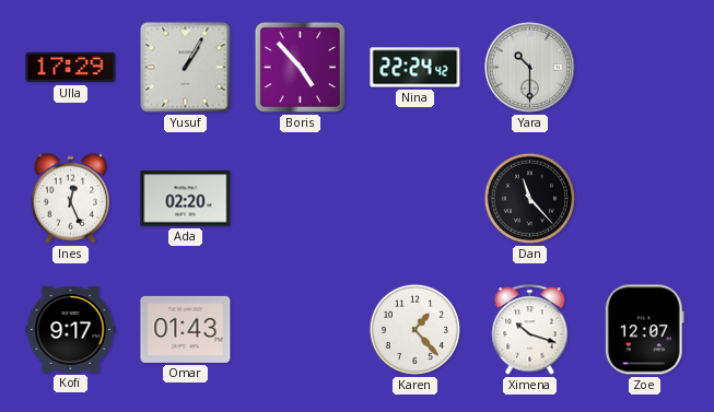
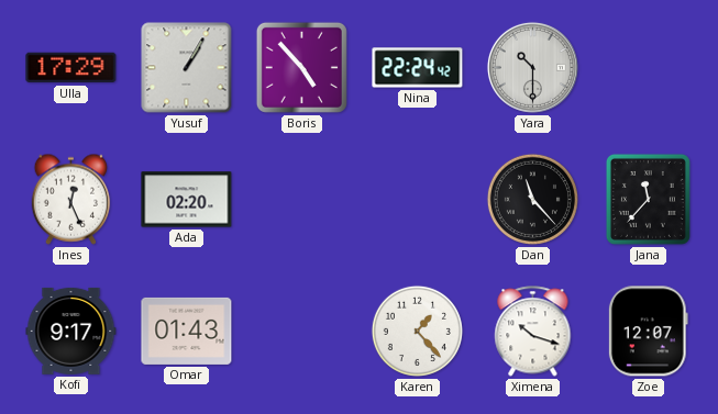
Jana: none -> 11:37
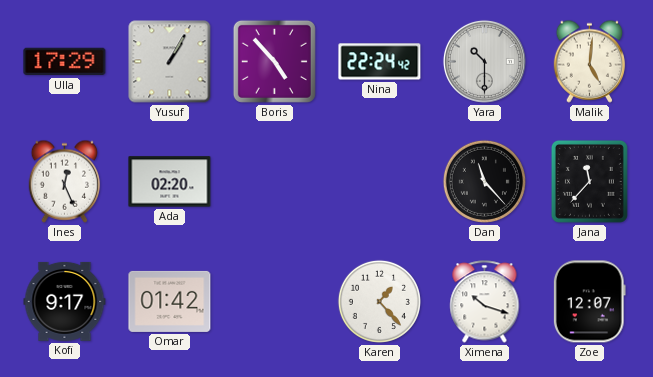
Malik: none -> 5:01
Omar: 01:43 -> 01:42
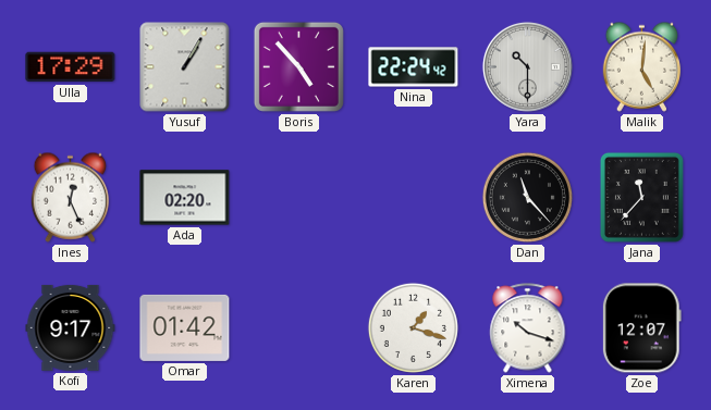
Karen: 1:23 -> 1:18
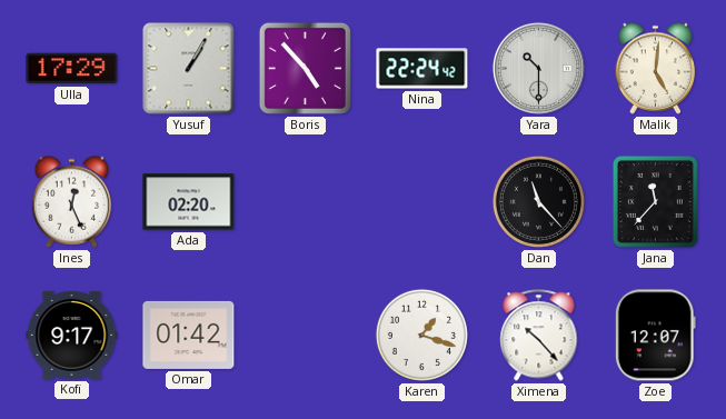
Ximena: 10:18 -> 10:23
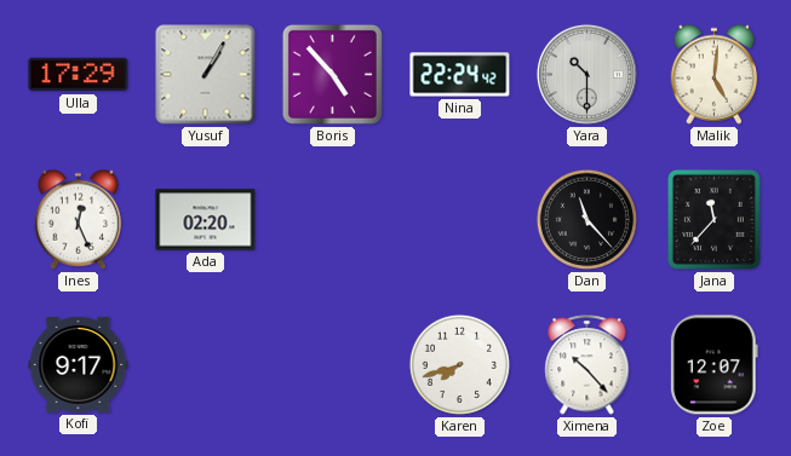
Omar: 01:42 -> none
Karen: 1:18 -> 7:42
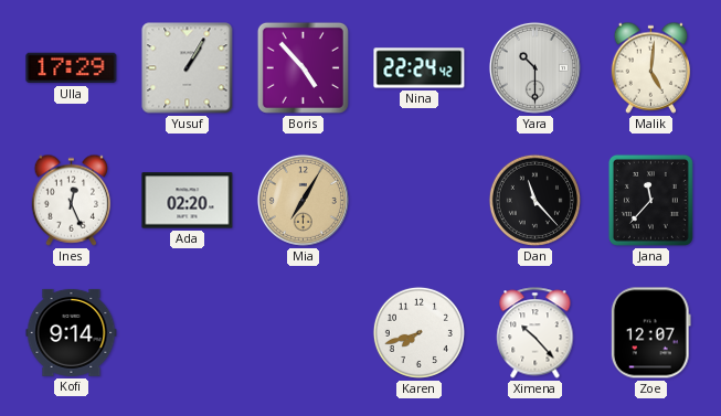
Mia: none -> 7:05
Kofi: 9:17 -> 9:14
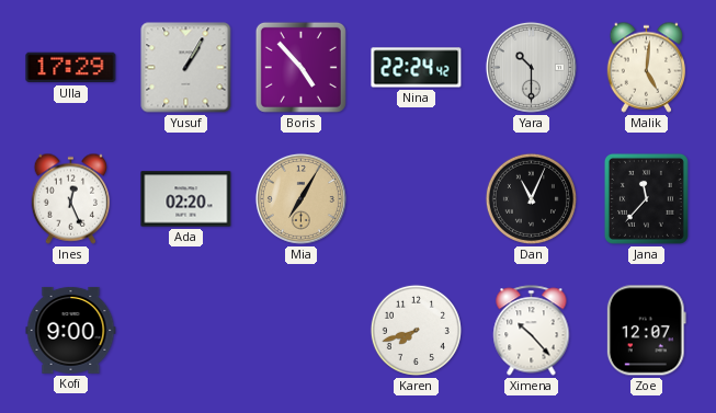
Dan: 11:23 -> 11:04
Kofi: 9:14 -> 9:00
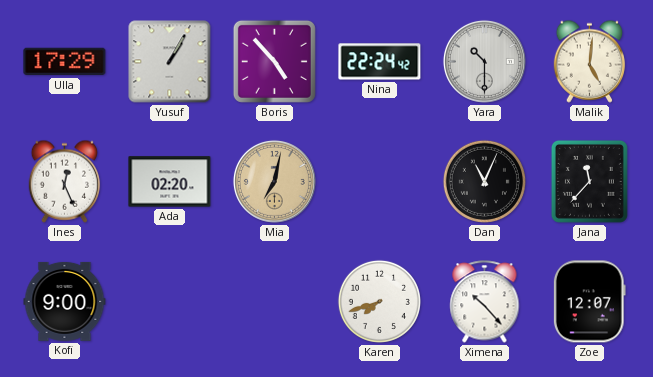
Mia: 7:05 -> 7:02
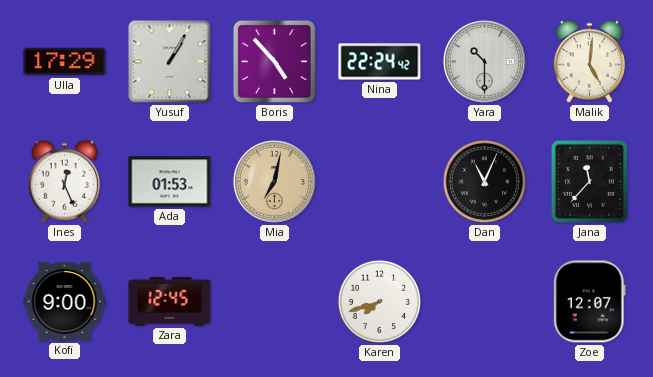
Ada: 02:20 -> 01:53
Zara: none -> 12:45
Ximena: 10:23 -> none
